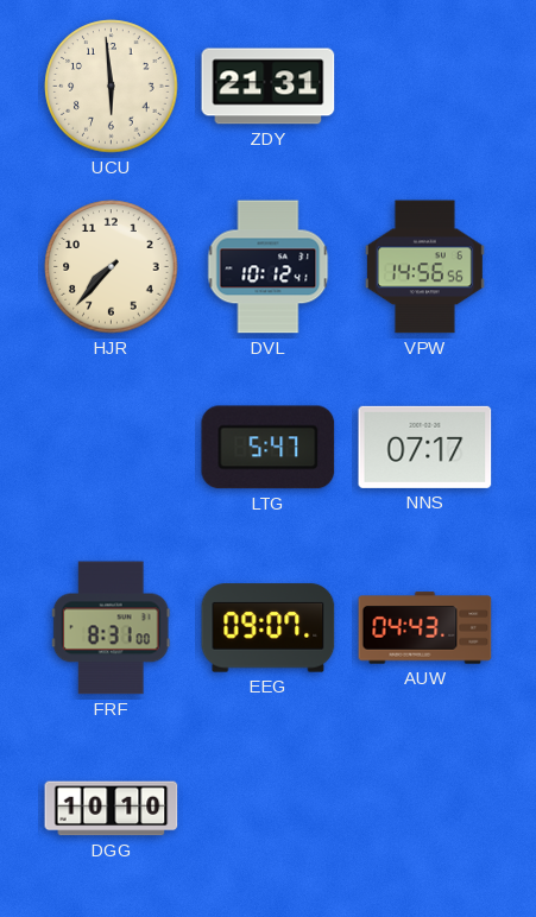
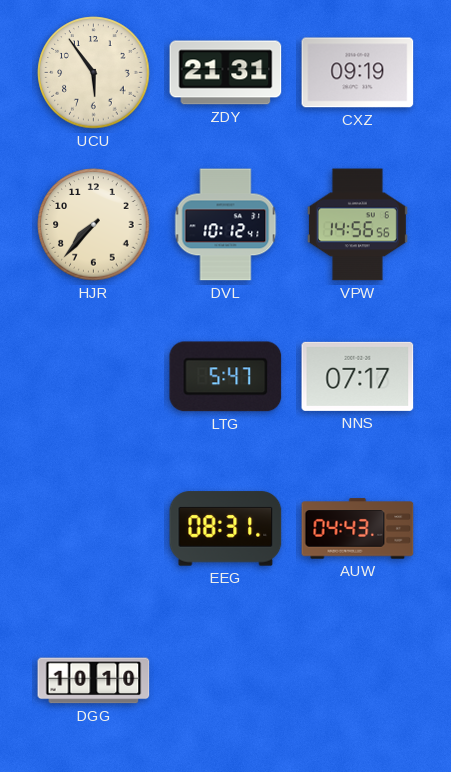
UCU: 5:59 -> 5:54
CXZ: none -> 09:19
FRF: 8:31 -> none
EEG: 09:07 -> 08:31
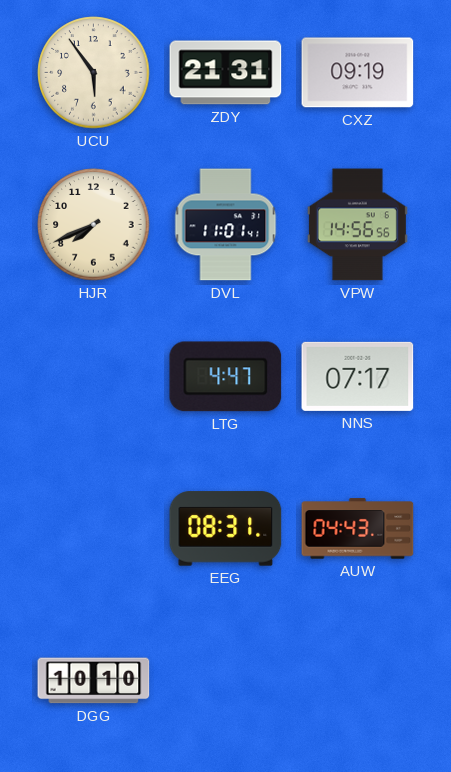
HJR: 7:37 -> 7:41
DVL: 10:12 -> 11:01
LTG: 5:47 -> 4:47
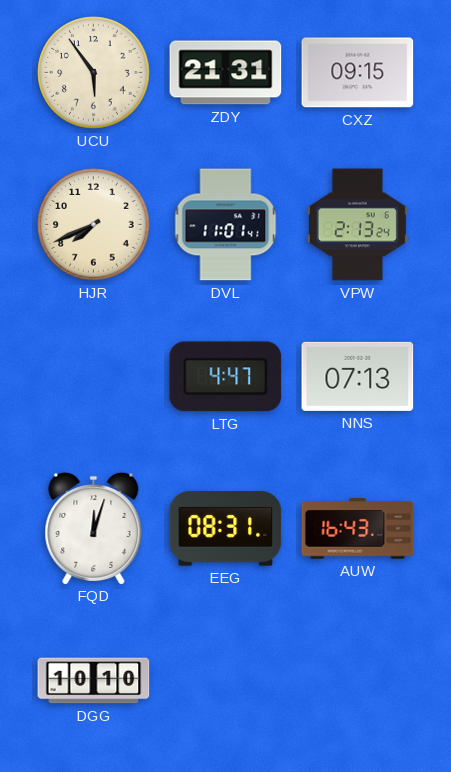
CXZ: 09:19 -> 09:15
VPW: 14:56 -> 2:13
NNS: 07:17 -> 07:13
FQD: none -> 12:03
AUW: 04:43 -> 16:43
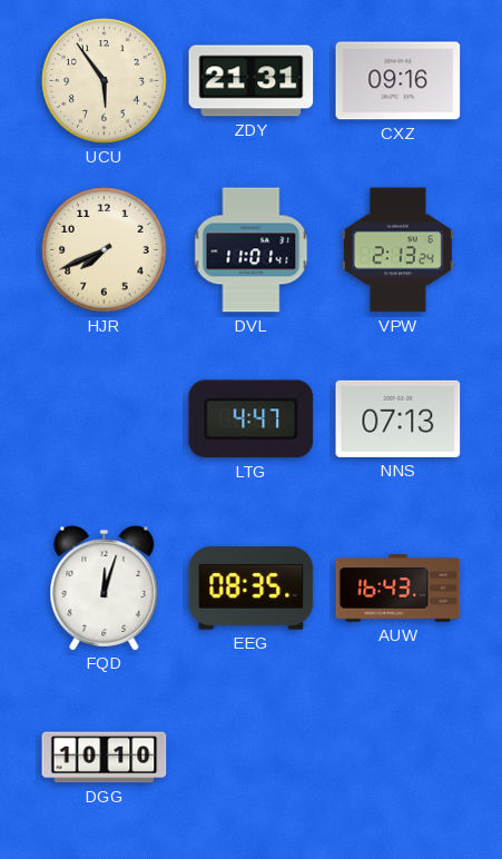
CXZ: 09:15 -> 09:16
EEG: 08:31 -> 08:35
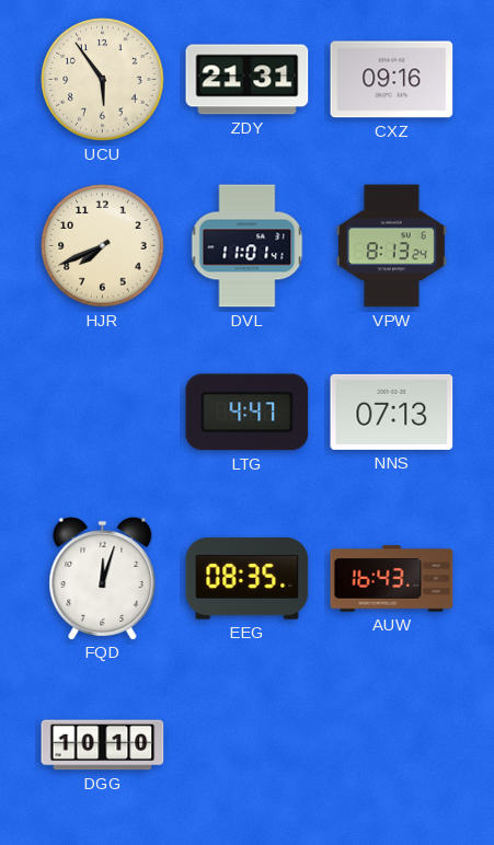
VPW: 2:13 -> 8:13
